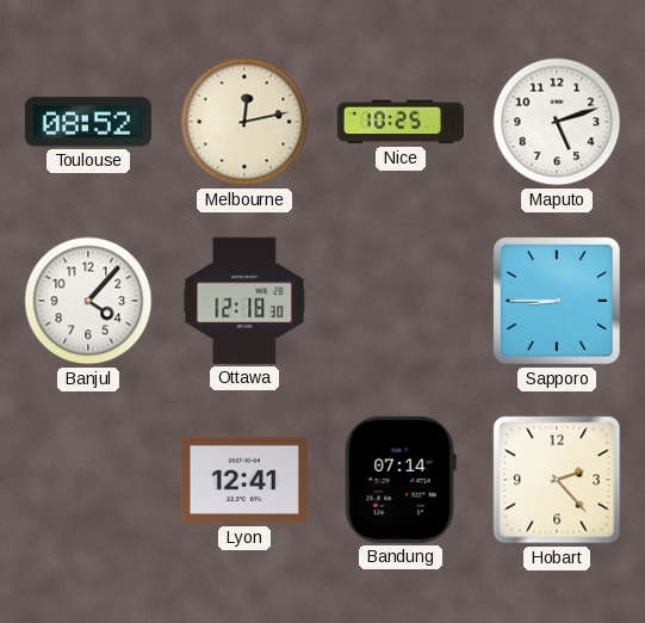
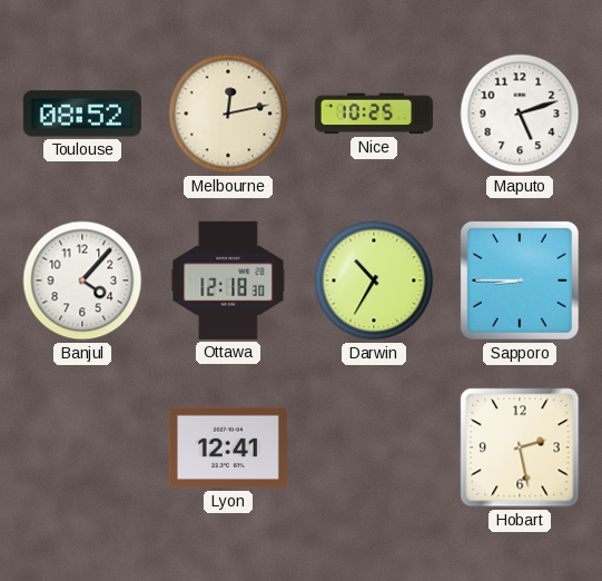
Darwin: none -> 10:35
Bandung: 07:14 -> none
Hobart: 2:23 -> 2:28
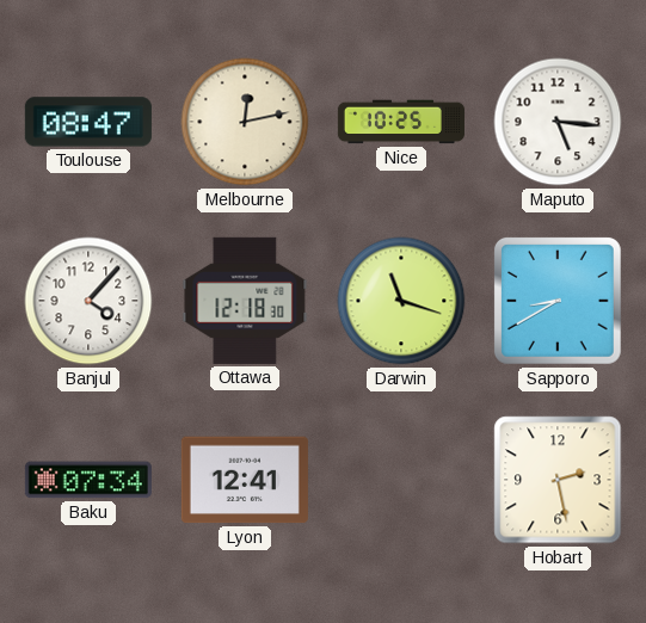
Toulouse: 08:52 -> 08:47
Maputo: 5:12 -> 5:16
Darwin: 10:35 -> 11:18
Sapporo: 8:45 -> 8:40
Baku: none -> 07:34
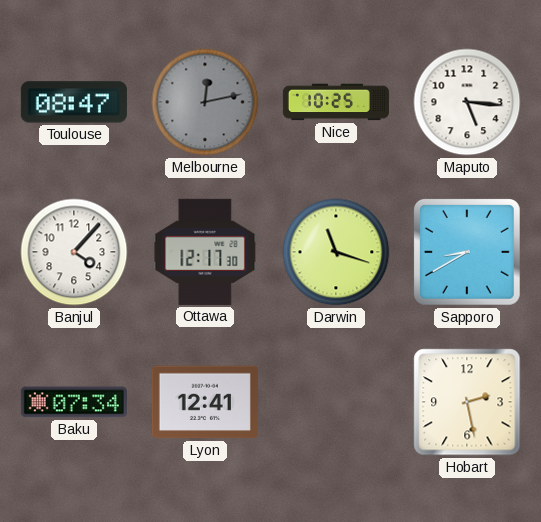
Melbourne dial: cream -> grey
Ottawa: 12:18 -> 12:17
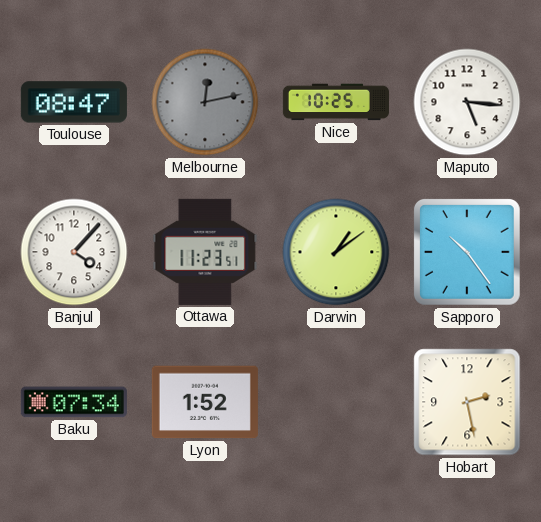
Ottawa: 12:17 -> 11:23
Darwin: 11:18 -> 1:09
Sapporo: 8:40 -> 10:24
Lyon: 12:41 -> 1:52
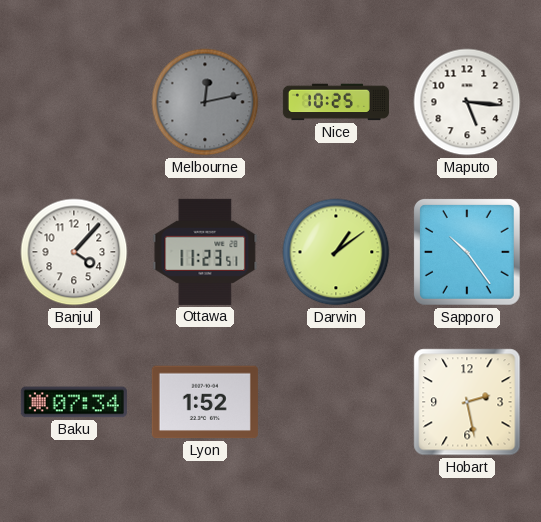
Toulouse: 08:47 -> none
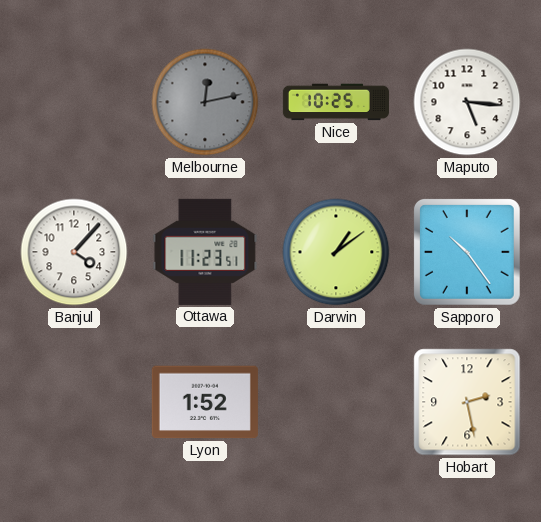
Baku: 07:34 -> none
